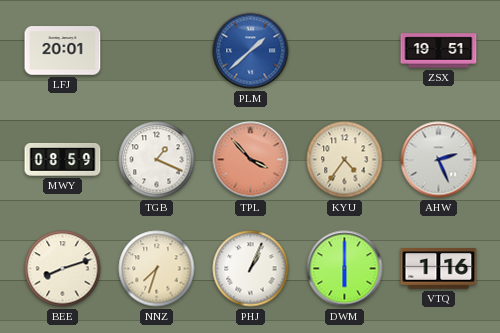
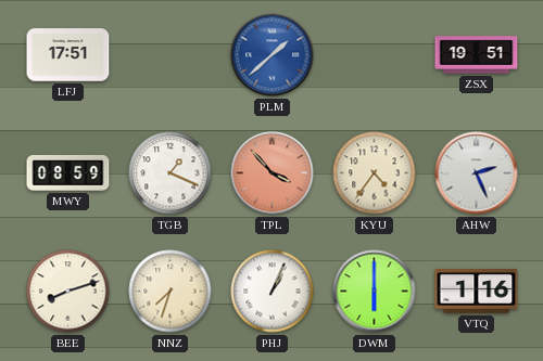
LFJ: 20:01 -> 17:51
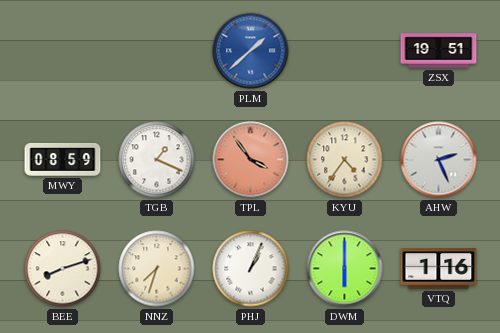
LFJ: 17:51 -> none
TPL: 3:53 -> 3:54
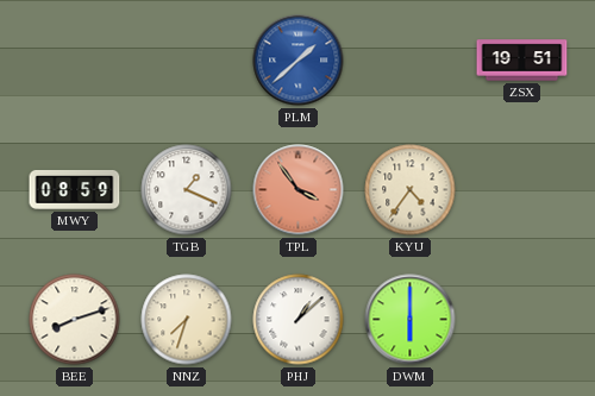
AHW: 2:26 -> none
PHJ: 1:04 -> 1:08
VTQ: 1:16 -> none
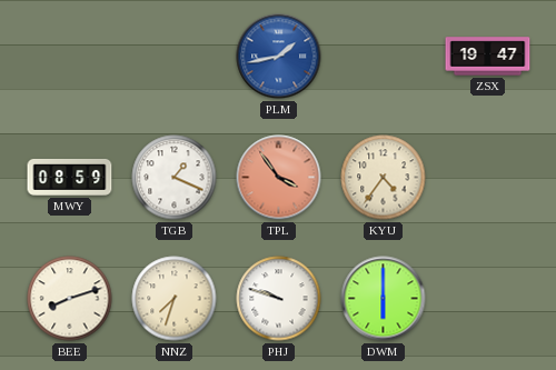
PLM: 1:38 -> 1:43
ZSX: 19:51 -> 19:47
PHJ: 1:08 -> 9:48
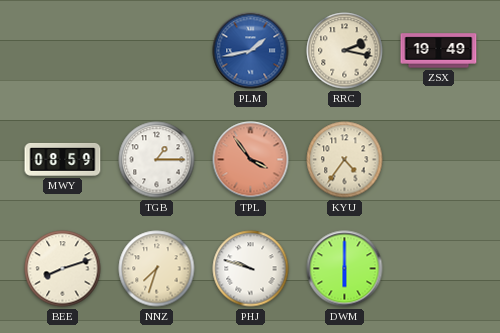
RRC: none -> 2:17
ZSX: 19:47 -> 19:49
TGB: 1:19 -> 1:15
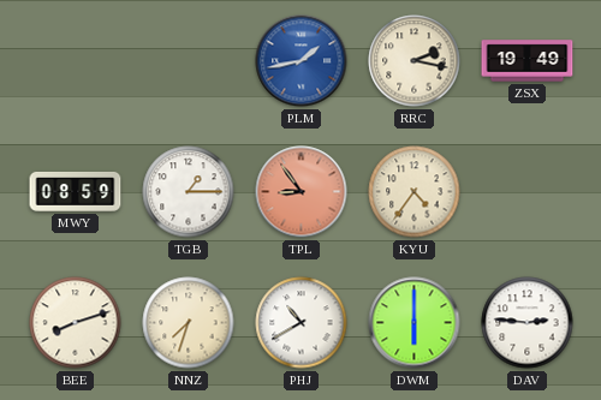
TPL: 3:54 -> 8:54
PHJ: 9:48 -> 10:40
DAV: none -> 2:46
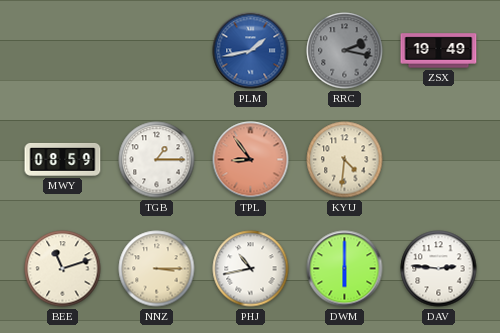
RRC dial: cream -> grey
KYU: 4:36 -> 4:31
BEE: 8:12 -> 11:12
NNZ: 7:33 -> 3:15
PHJ: 10:40 -> 10:43
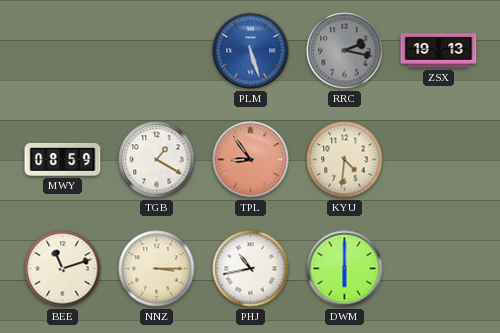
PLM: 1:43 -> 5:27
ZSX: 19:49 -> 19:13
TGB: 1:15 -> 1:20
DAV: 2:46 -> none
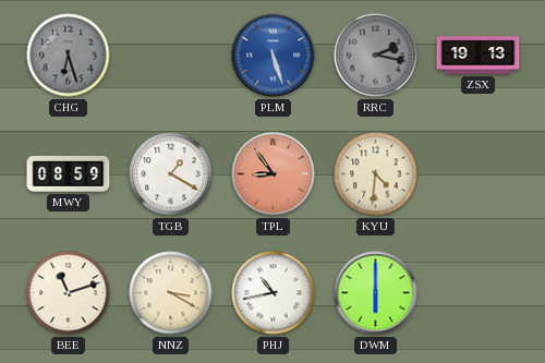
CHG: none -> 6:27
NNZ: 3:15 -> 3:20
